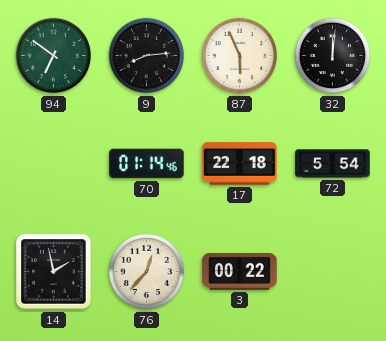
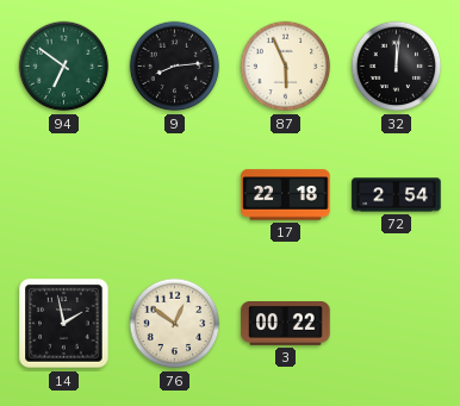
70: 01:14 -> none
72: 5:54 -> 2:54
76: 12:37 -> 12:51
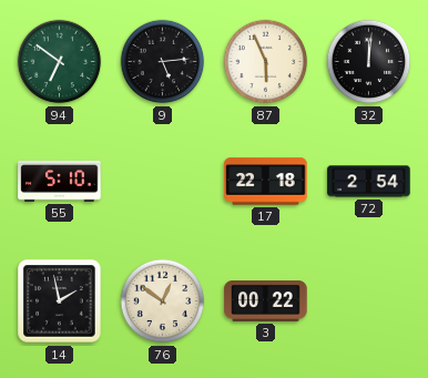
9: 8:14 -> 5:14
55: none -> 5:10
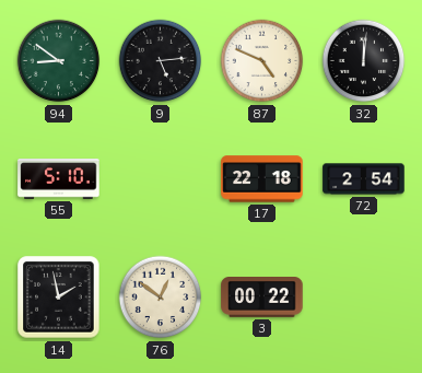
94: 6:51 -> 8:51
87: 5:56 -> 4:49
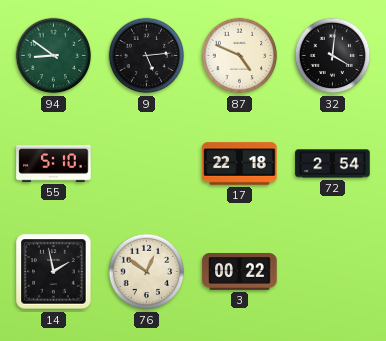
32: 12:01 -> 4:01
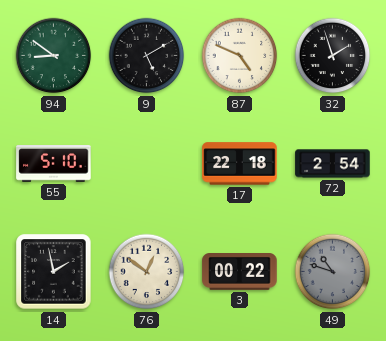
9: 5:14 -> 5:10
32: 4:01 -> 1:57
49: none -> 10:48
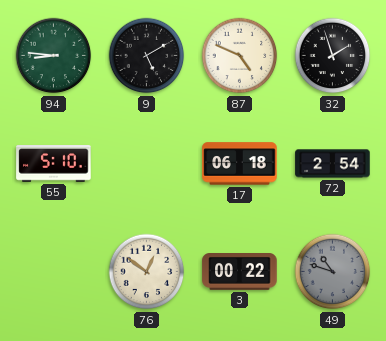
94: 8:51 -> 8:46
17: 22:18 -> 06:18
14: 1:58 -> none
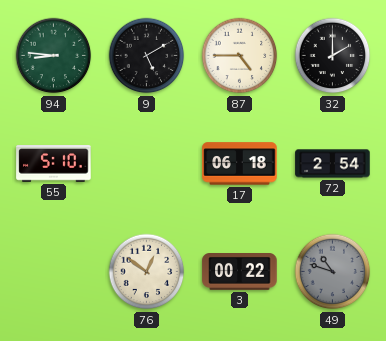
87: 4:49 -> 4:45
32: 1:57 -> 2:00
